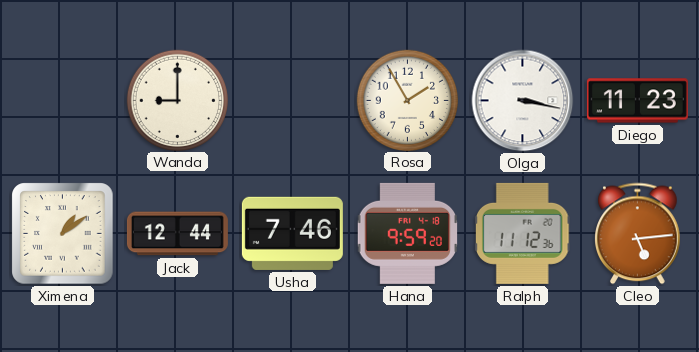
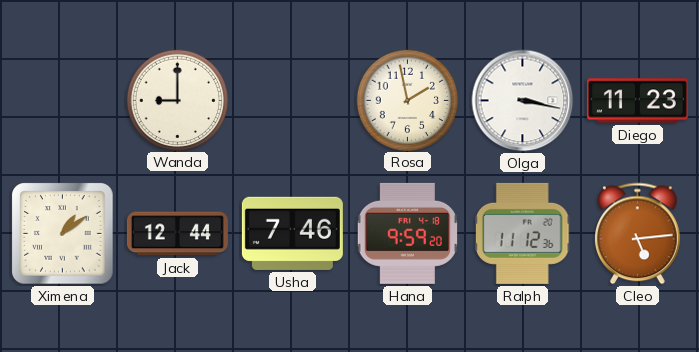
Rosa: 1:55 -> 1:58
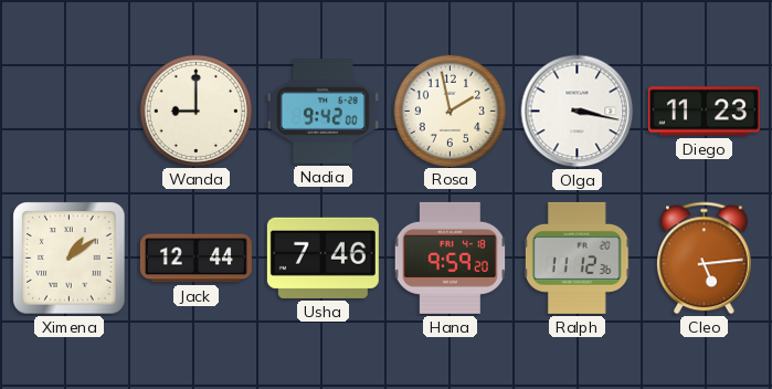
Nadia: none -> 9:42
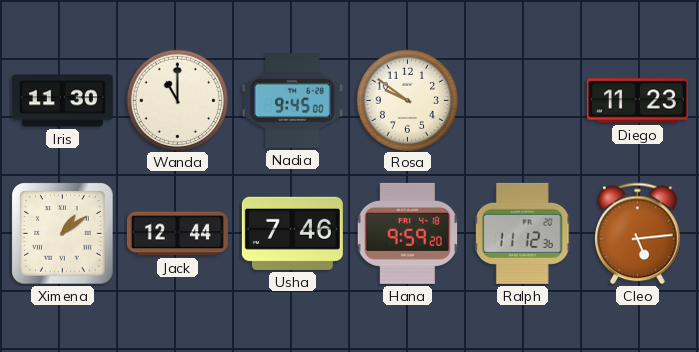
Iris: none -> 11:30
Wanda: 9:00 -> 11:00
Nadia: 9:42 -> 9:45
Rosa: 1:58 -> 9:51
Olga: 3:17 -> none
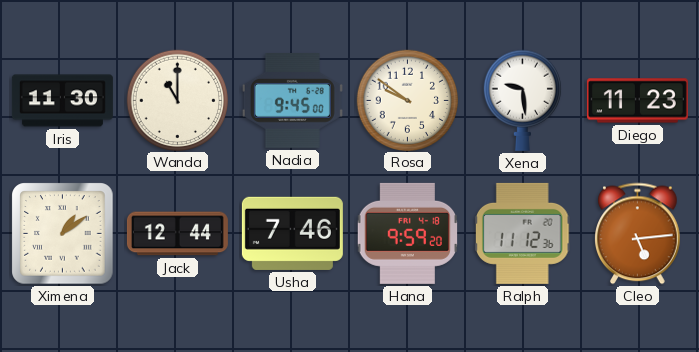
Xena: none -> 9:29
